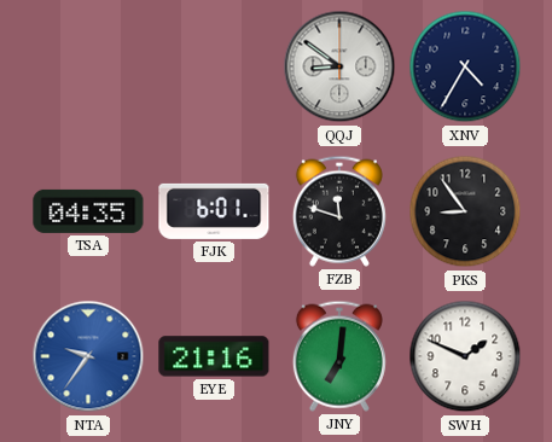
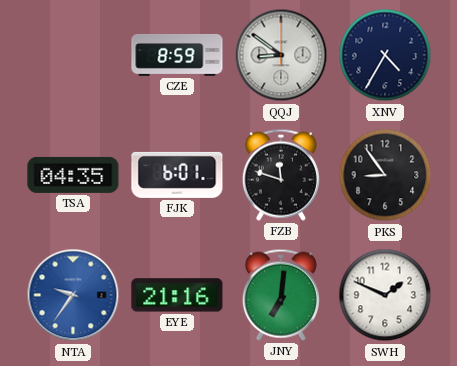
CZE: none -> 8:59
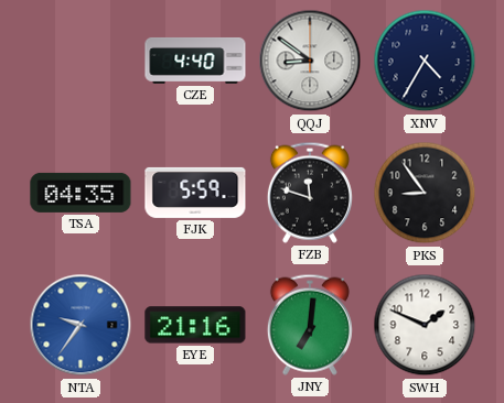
CZE: 8:59 -> 4:40
FJK: 6:01 -> 5:59
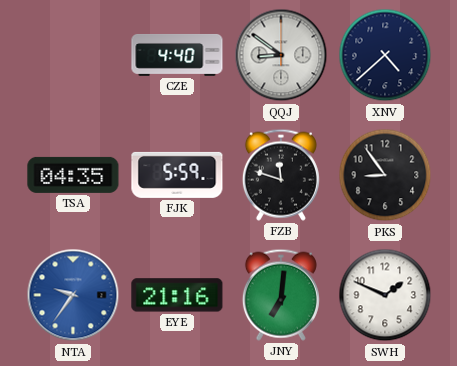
XNV: 4:35 -> 4:38
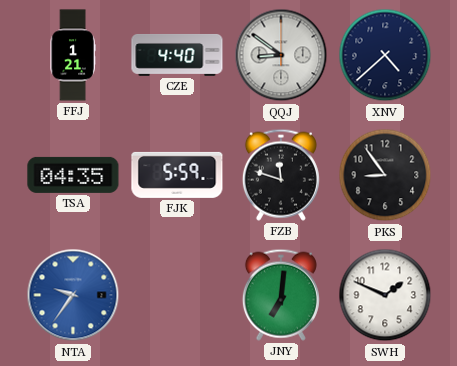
FFJ: none -> 1:21
EYE: 21:16 -> none
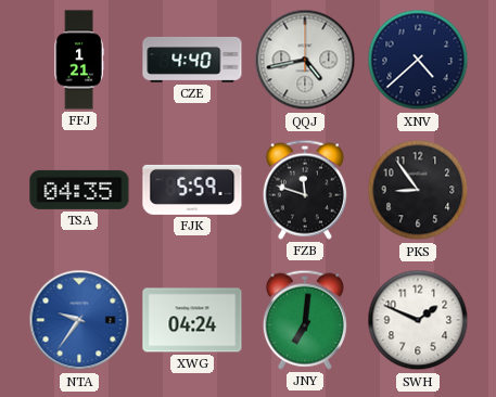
QQJ: 8:51 -> 4:43
XWG: none -> 04:24
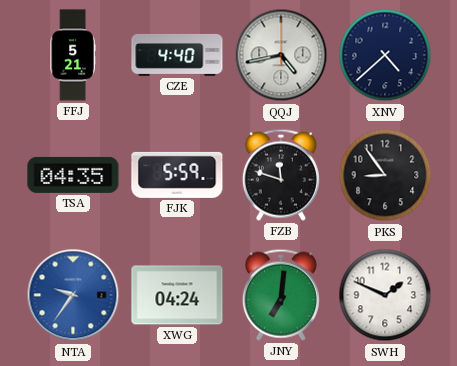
FFJ: 1:21 -> 5:21
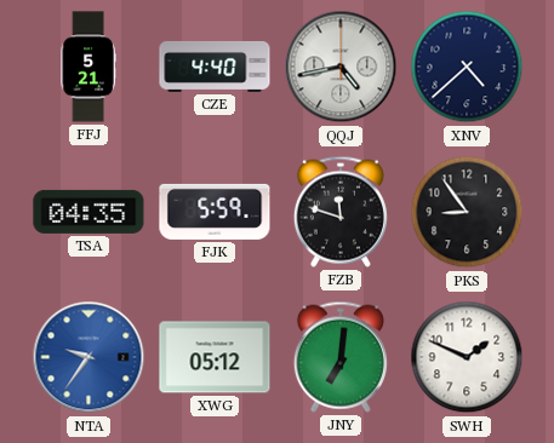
XWG: 04:24 -> 05:12
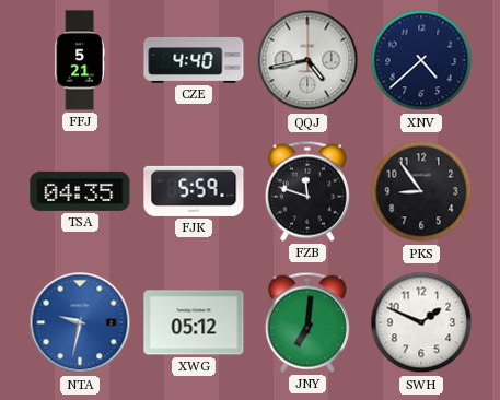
NTA: 9:36 -> 9:32
